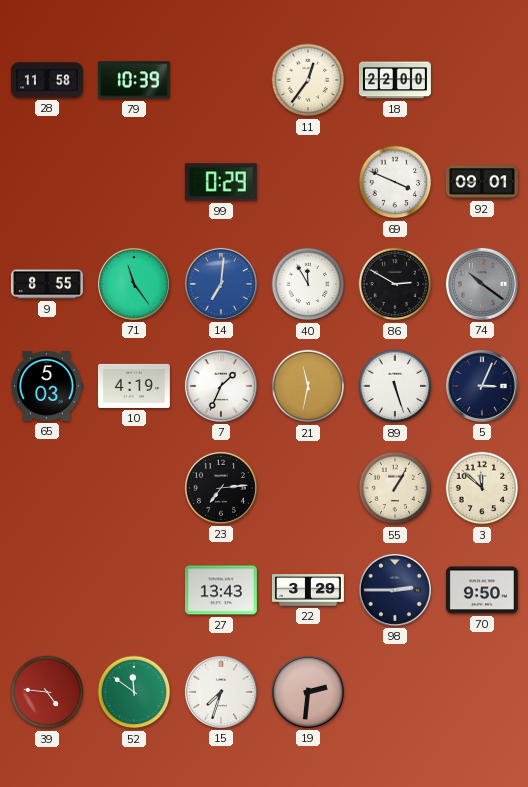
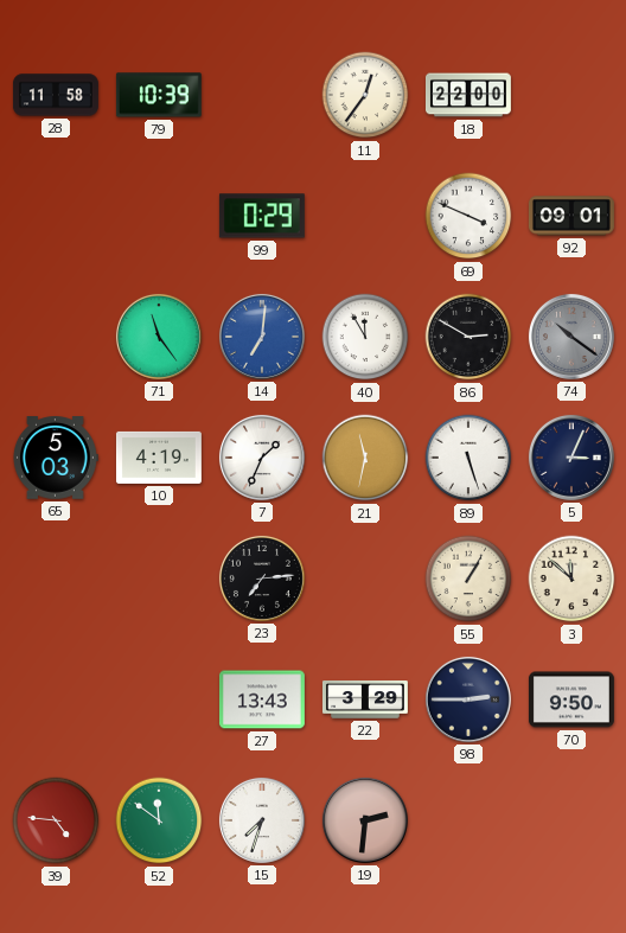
9: 8:55 -> none
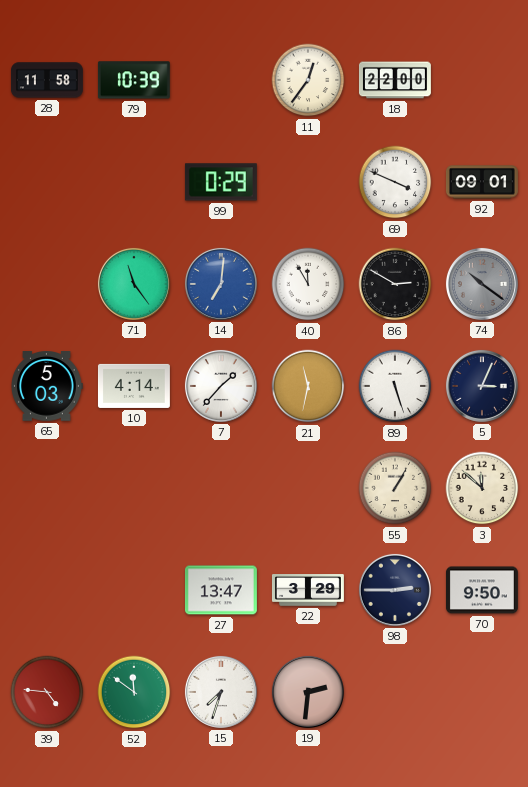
10: 4:19 -> 4:14
7: 1:34 -> 1:37
23: 7:14 -> none
27: 13:43 -> 13:47
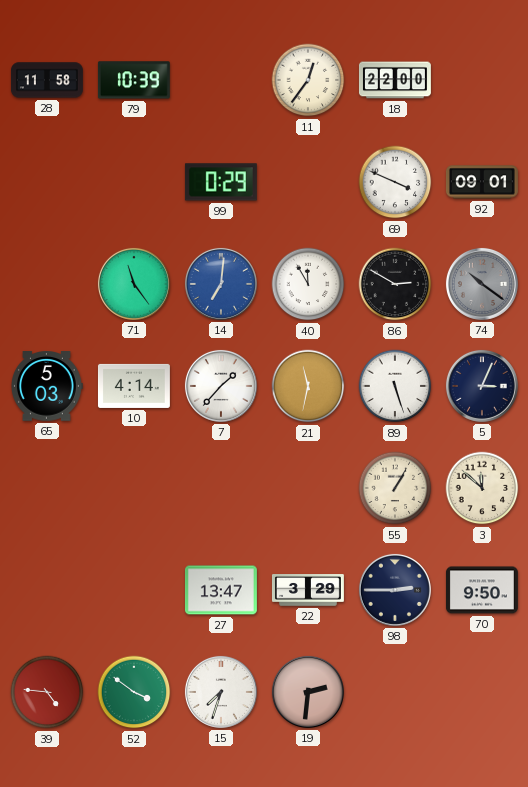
52: 11:51 -> 3:51
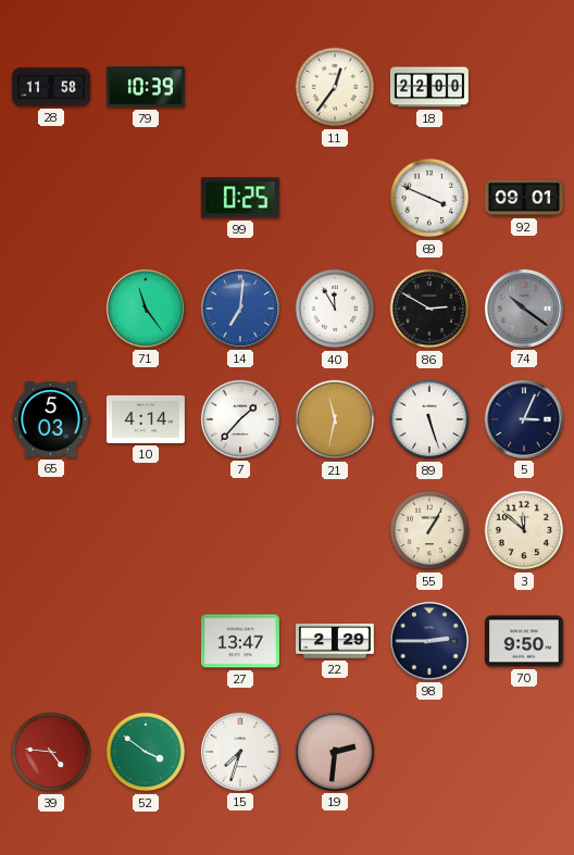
99: 0:29 -> 0:25
22: 3:29 -> 2:29
